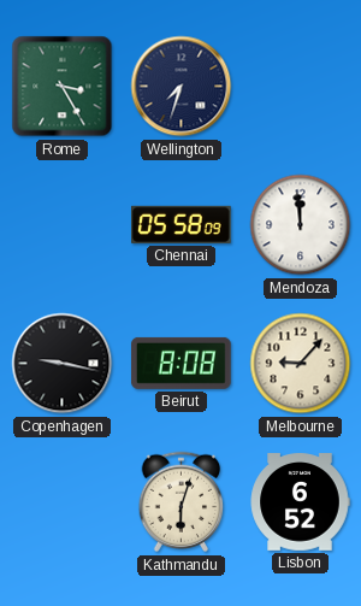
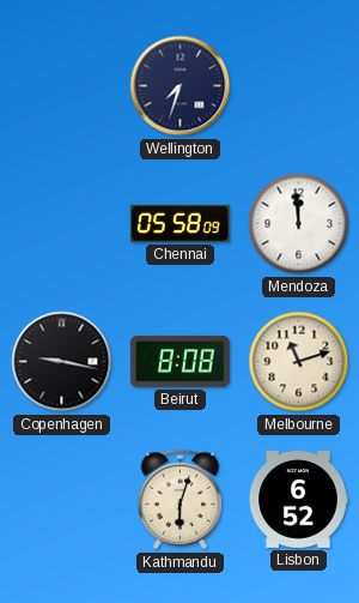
Rome: 3:25 -> none
Melbourne: 9:07 -> 11:12
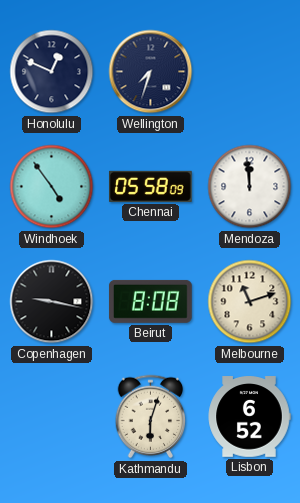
Honolulu: none -> 12:49
Windhoek: none -> 4:54
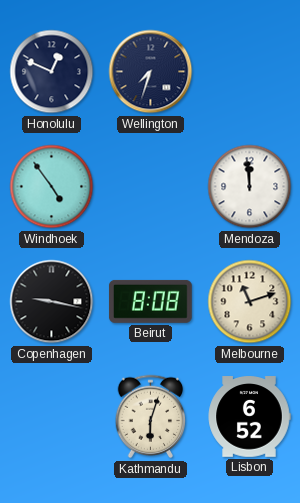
Chennai: 05:58 -> none
